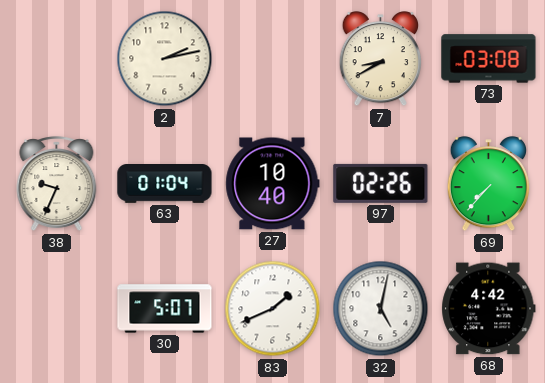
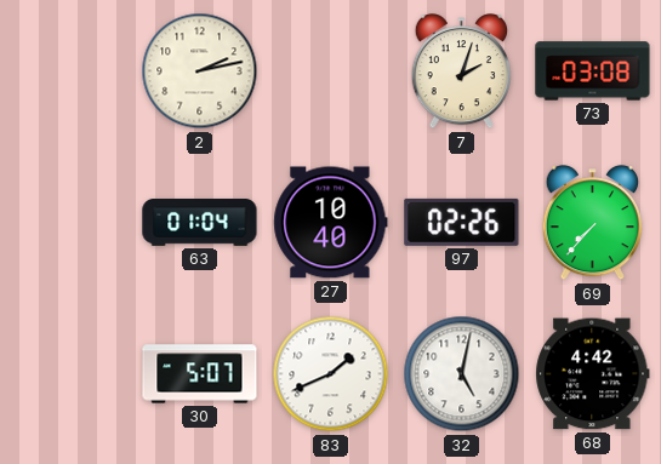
7: 8:40 -> 2:03
38: 9:34 -> none
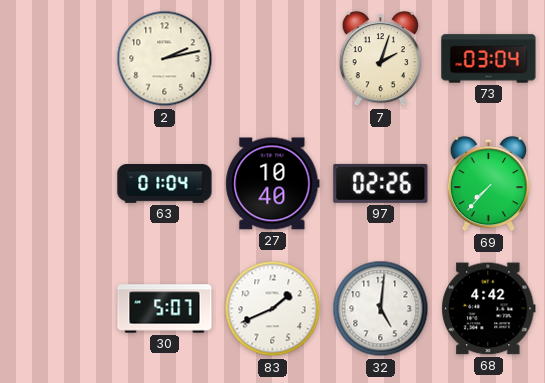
73: 03:08 -> 03:04
32: 5:02 -> 5:01
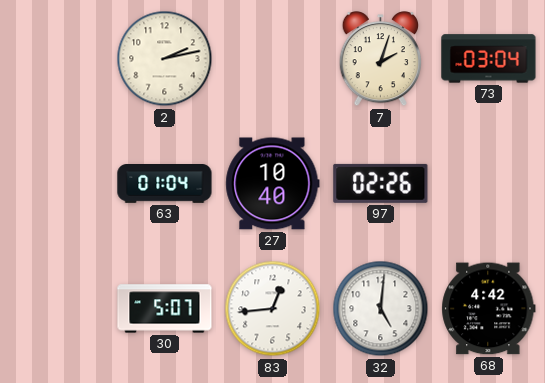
69: 7:37 -> none
83: 1:41 -> 12:44
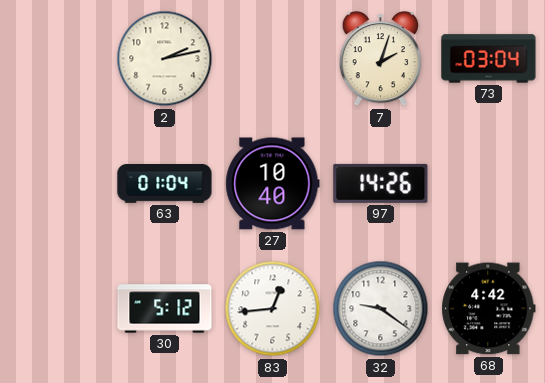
97: 02:26 -> 14:26
30: 5:07 -> 5:12
32: 5:01 -> 9:21
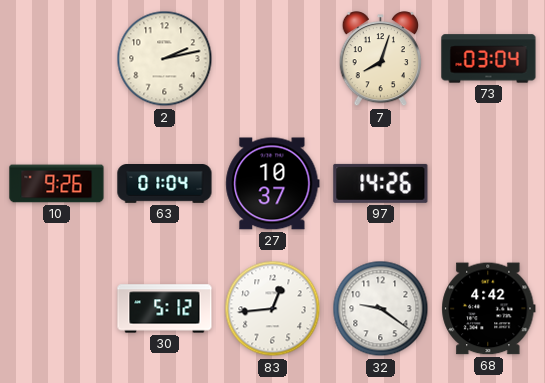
7: 2:03 -> 8:03
10: none -> 9:26
27: 10:40 -> 10:37
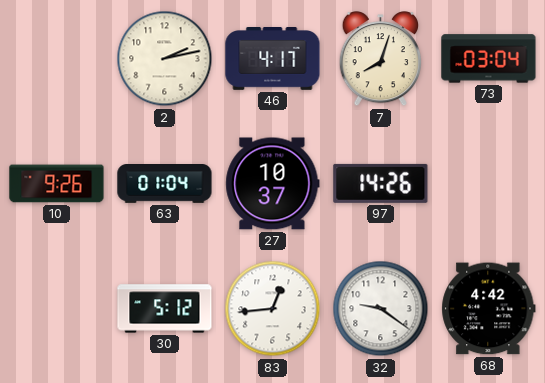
46: none -> 4:17
